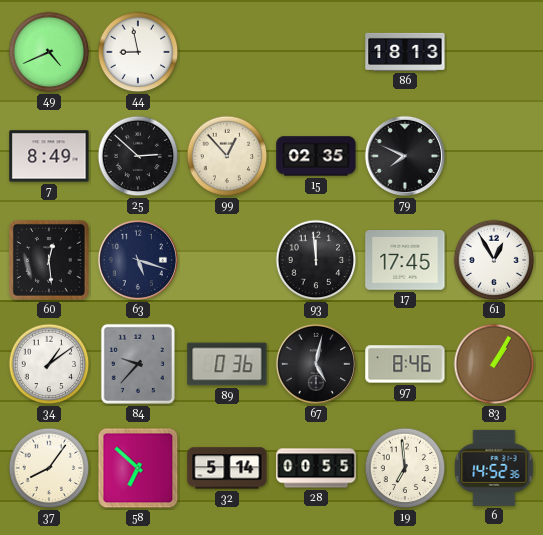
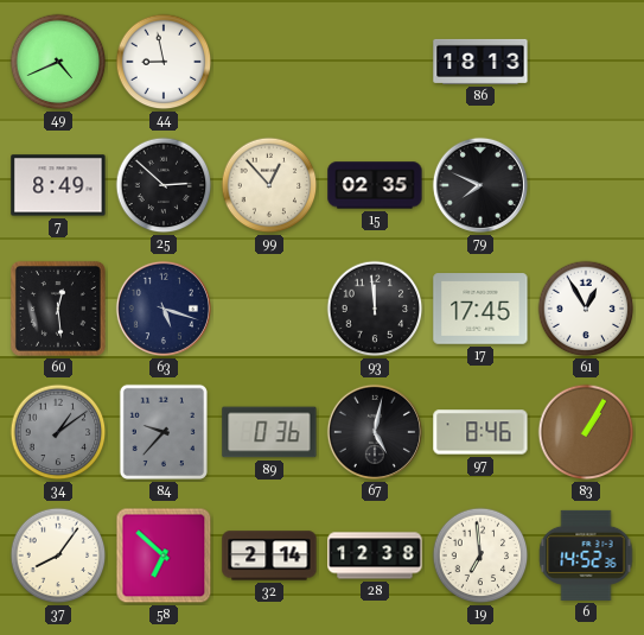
34 dial: white -> grey
32: 5:14 -> 2:14
28: 00:55 -> 12:38
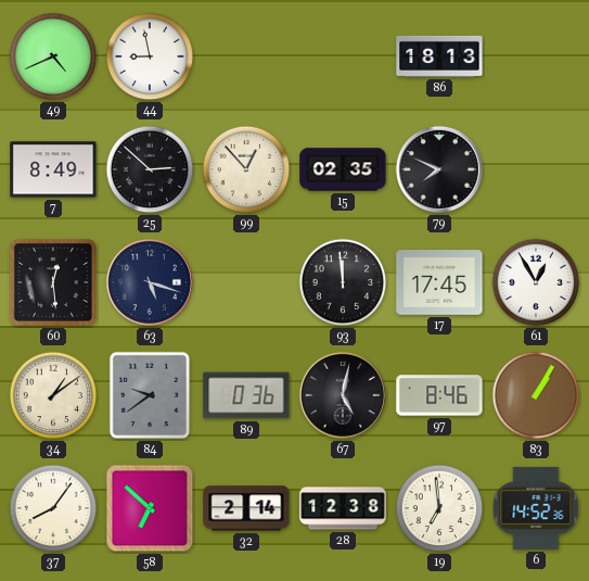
34 dial: grey -> cream
84: 9:37 -> 9:39
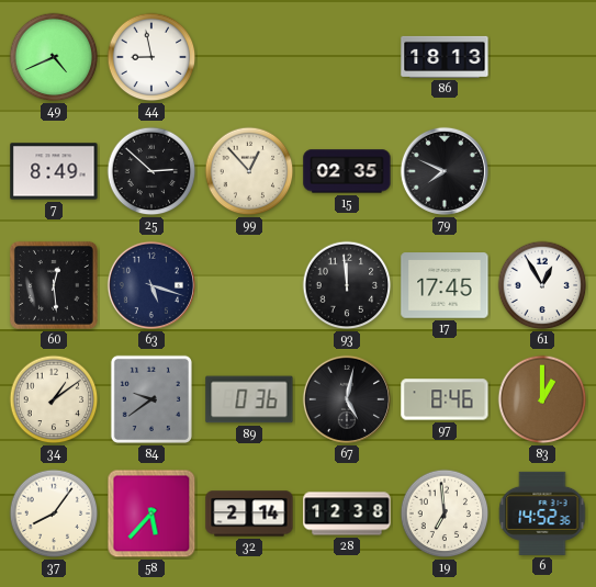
83: 1:05 -> 1:00
58: 6:52 -> 5:37
